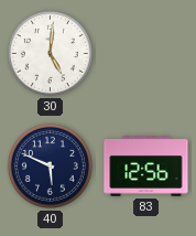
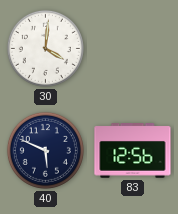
30: 5:01 -> 4:01
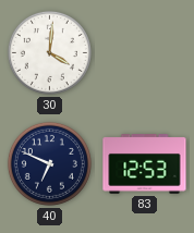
40: 5:49 -> 6:49
83: 12:56 -> 12:53
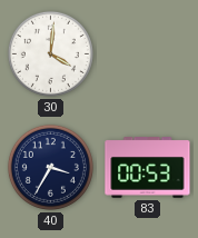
40: 6:49 -> 3:35
83: 12:53 -> 00:53
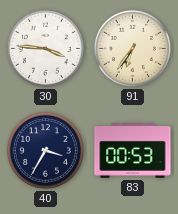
30: 4:01 -> 3:46
91: none -> 6:36
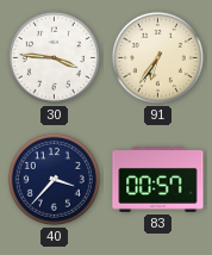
40: 3:35 -> 3:37
83: 00:53 -> 00:57
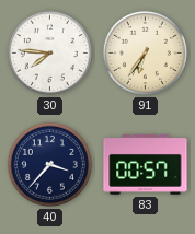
30: 3:46 -> 7:46
